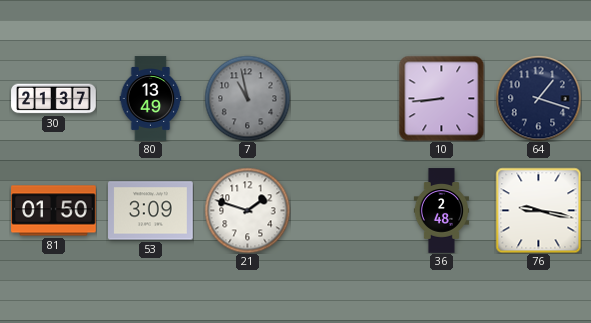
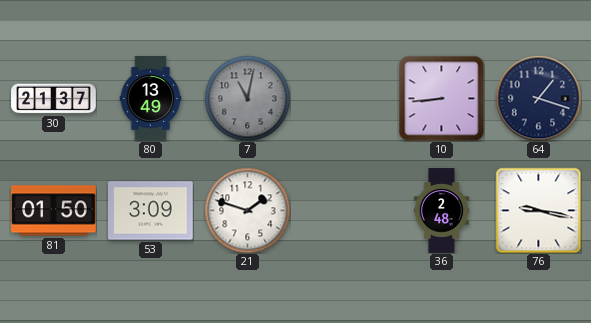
7: 10:58 -> 11:02
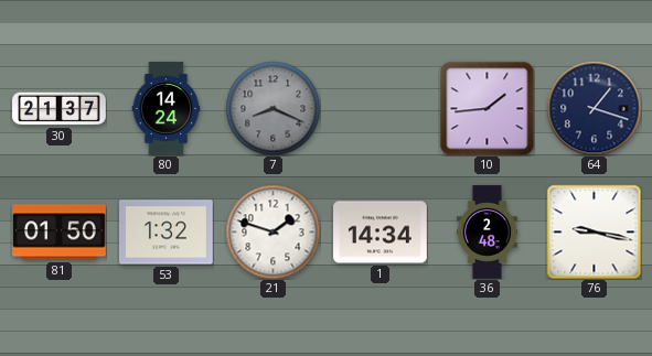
80: 13:49 -> 14:24
7: 11:02 -> 8:19
10: 8:44 -> 1:44
53: 3:09 -> 1:32
1: none -> 14:34
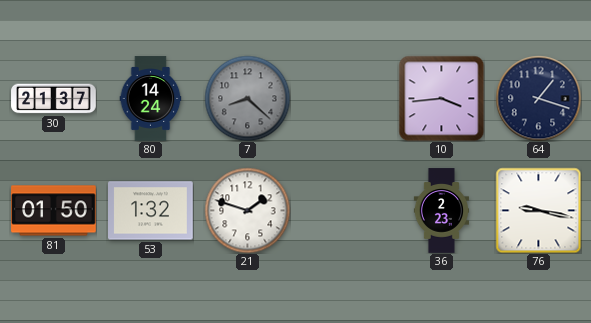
7: 8:19 -> 8:22
10: 1:44 -> 3:44
1: 14:34 -> none
36: 2:48 -> 2:23
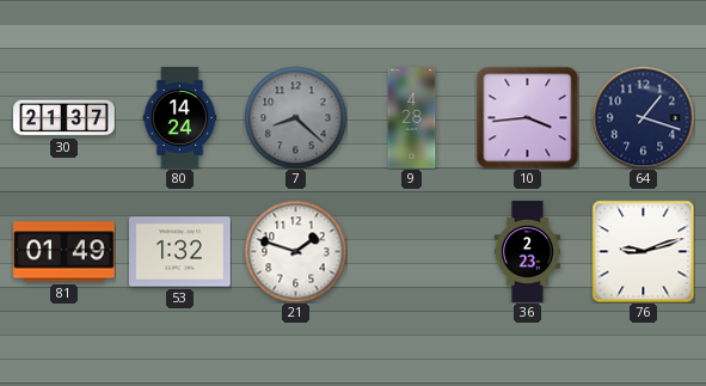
9: none -> 4:28
81: 01:50 -> 01:49
76: 9:17 -> 9:12
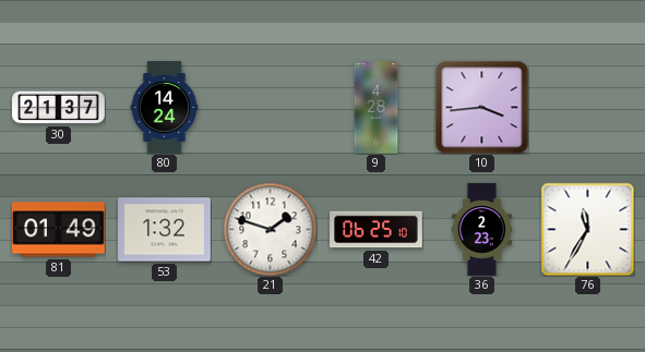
7: 8:22 -> none
64: 1:18 -> none
42: none -> 06:25
76: 9:12 -> 11:35
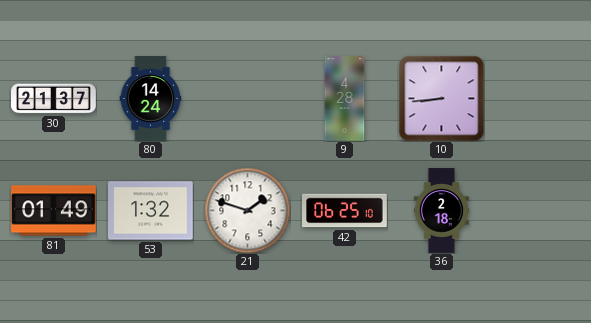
10: 3:44 -> 8:44
36: 2:23 -> 2:18
76: 11:35 -> none
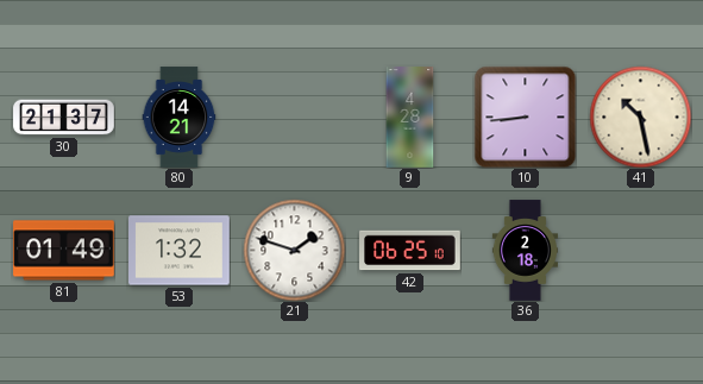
80: 14:24 -> 14:21
41: none -> 10:28
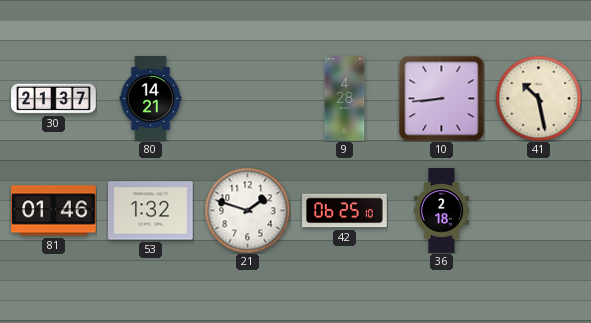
81: 01:49 -> 01:46
